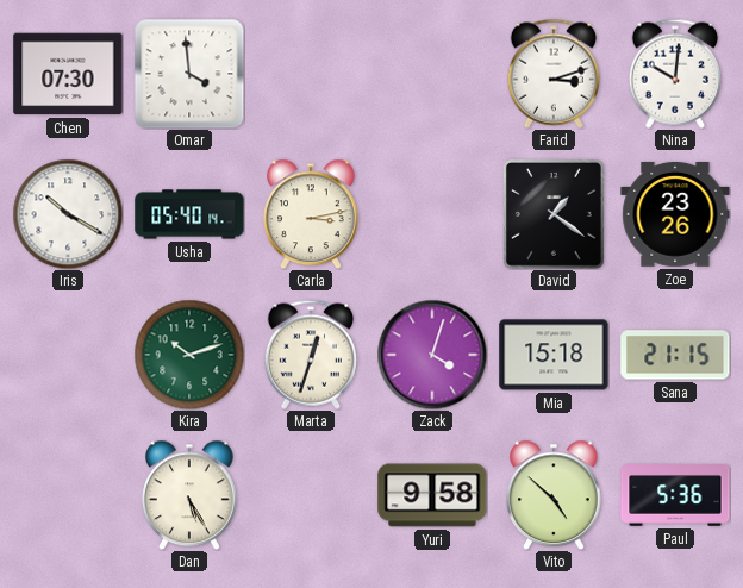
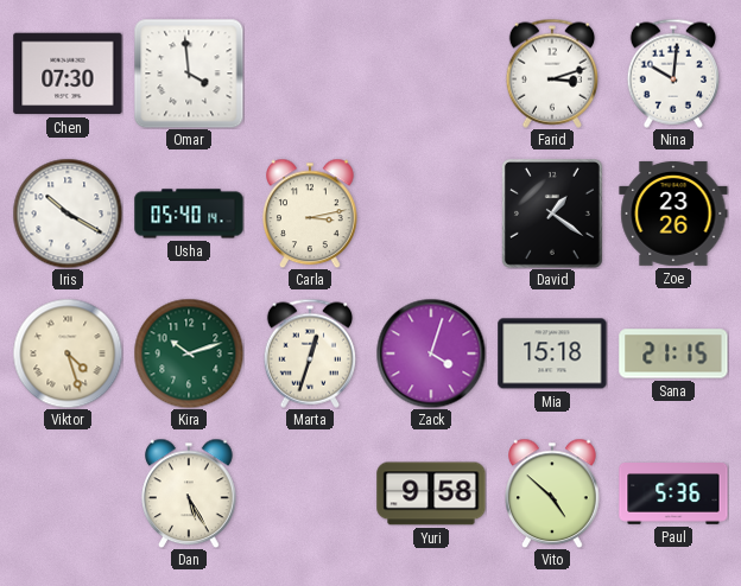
Viktor: none -> 4:27
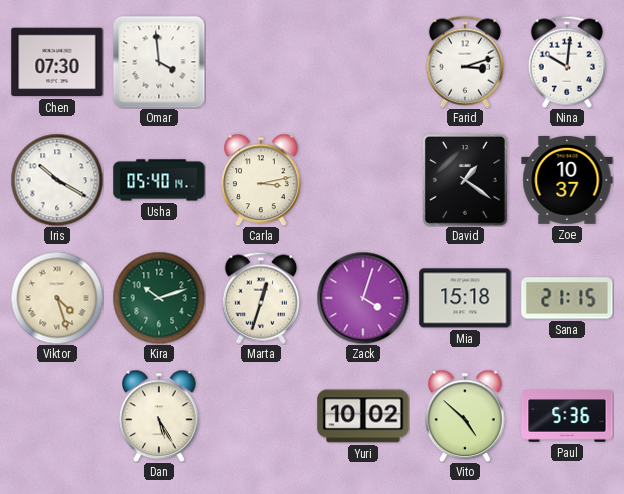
Zoe: 23:26 -> 10:37
Yuri: 9:58 -> 10:02
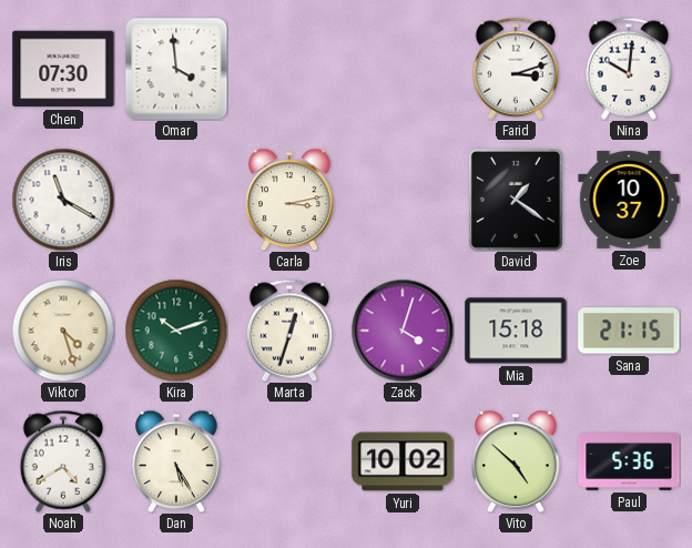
Iris: 10:20 -> 11:20
Usha: 05:40 -> none
Noah: none -> 4:40
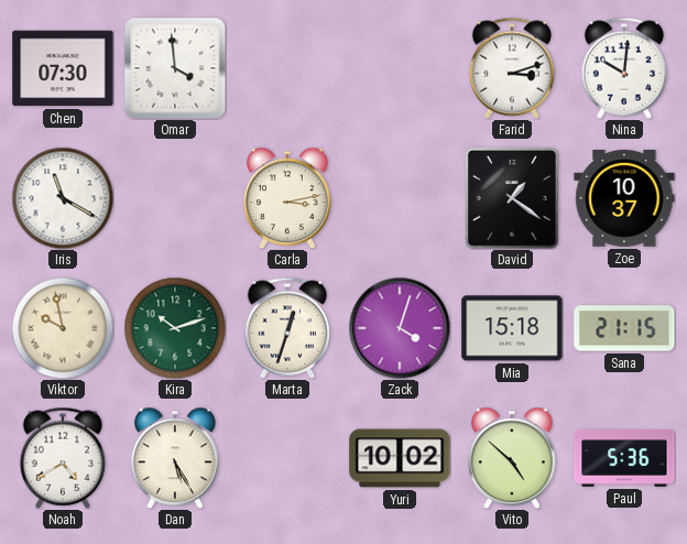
Viktor: 4:27 -> 9:58
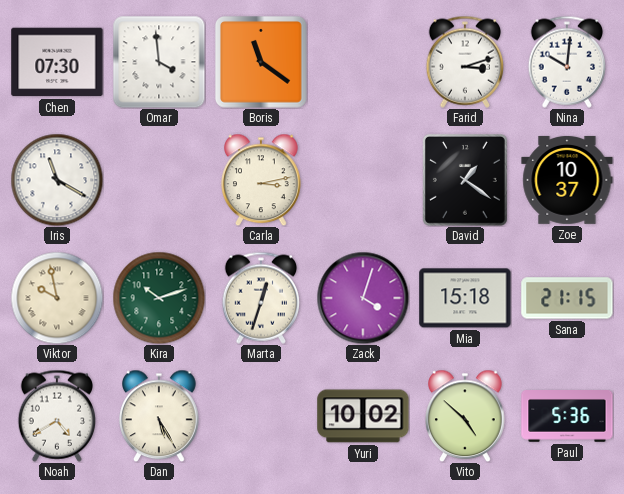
Boris: none -> 11:21
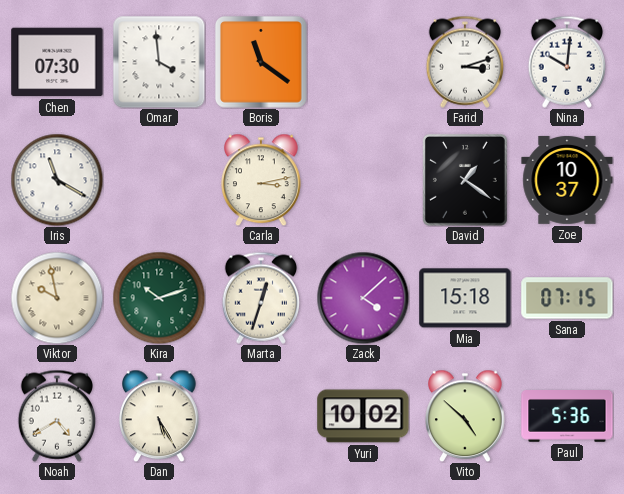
Zack: 4:03 -> 4:08
Sana: 21:15 -> 07:15
